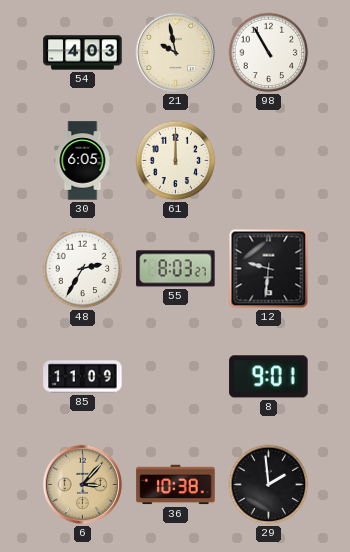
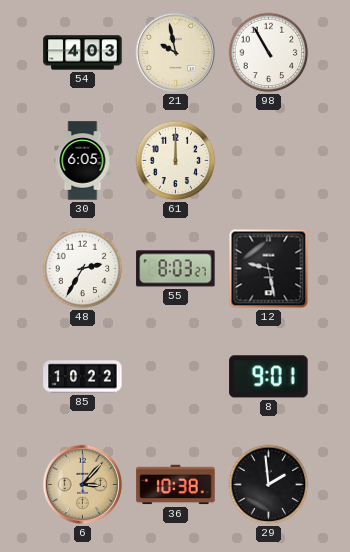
12: 9:31 -> 9:28
85: 11:09 -> 10:22
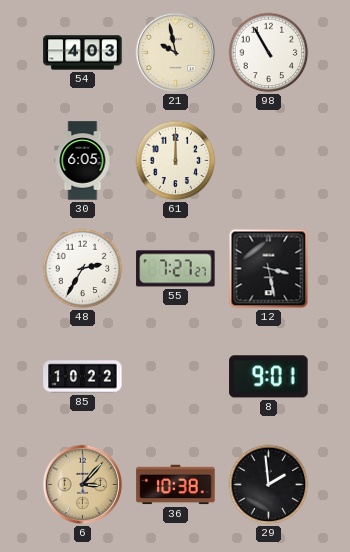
55: 8:03 -> 7:27
12: 9:28 -> 3:28
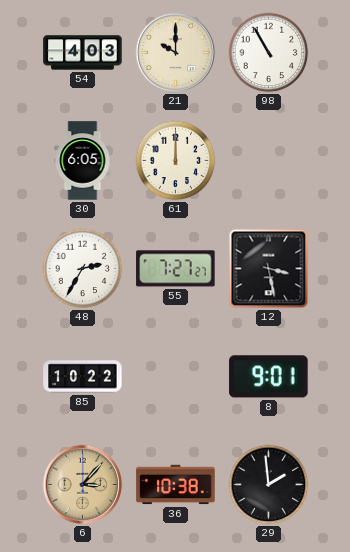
21: 9:58 -> 10:00
